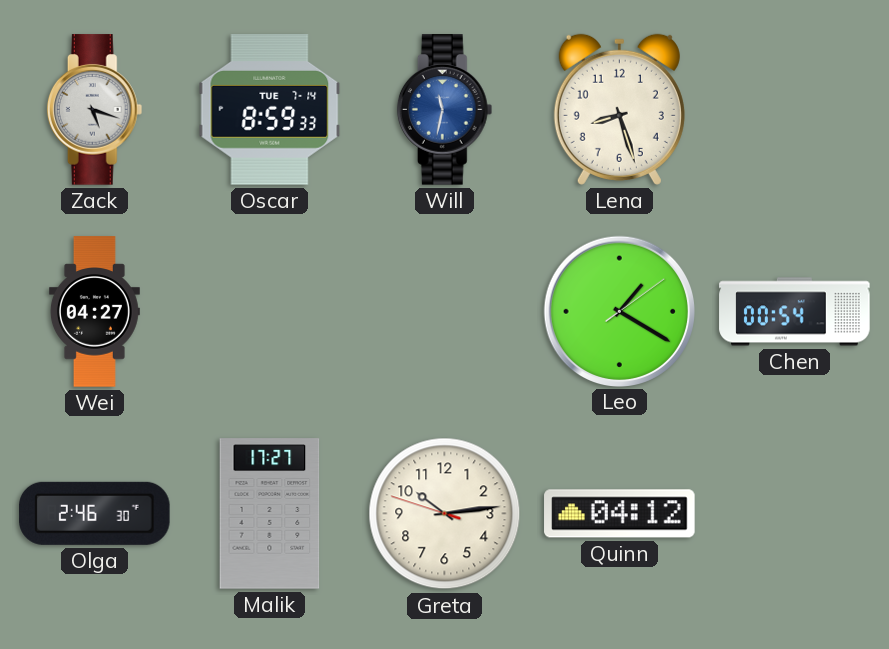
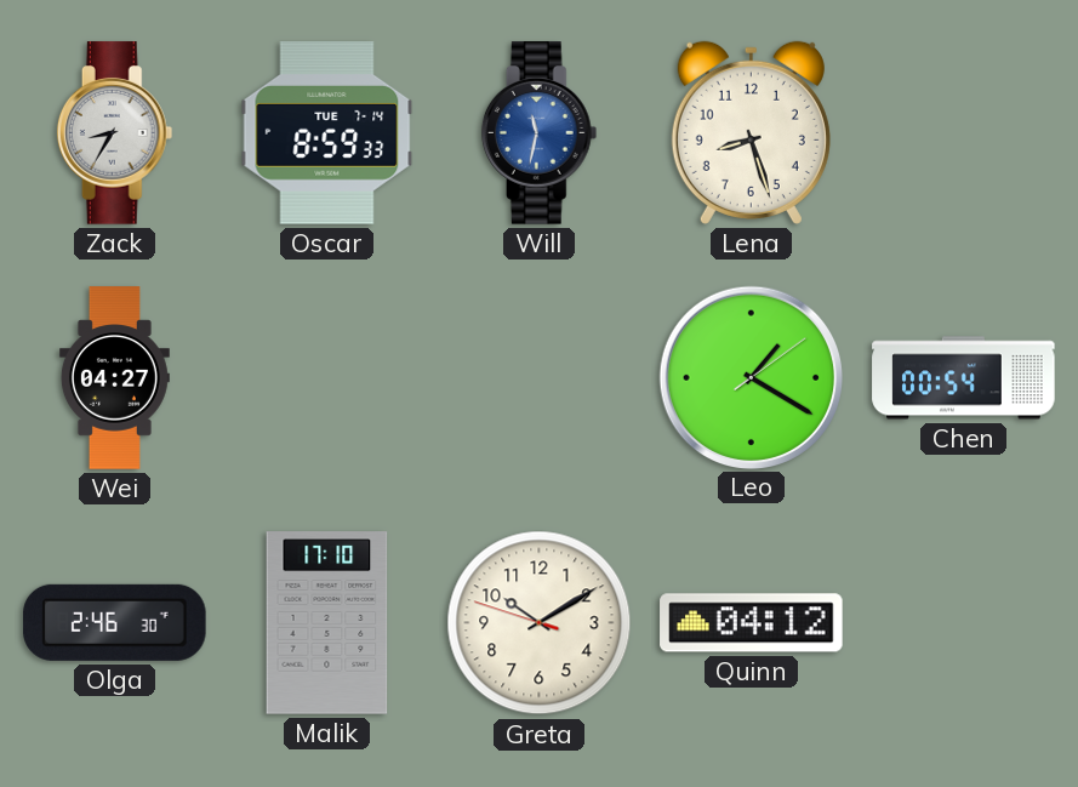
Zack: 5:18 -> 8:35
Malik: 17:27 -> 17:10
Greta: 10:13 -> 10:09
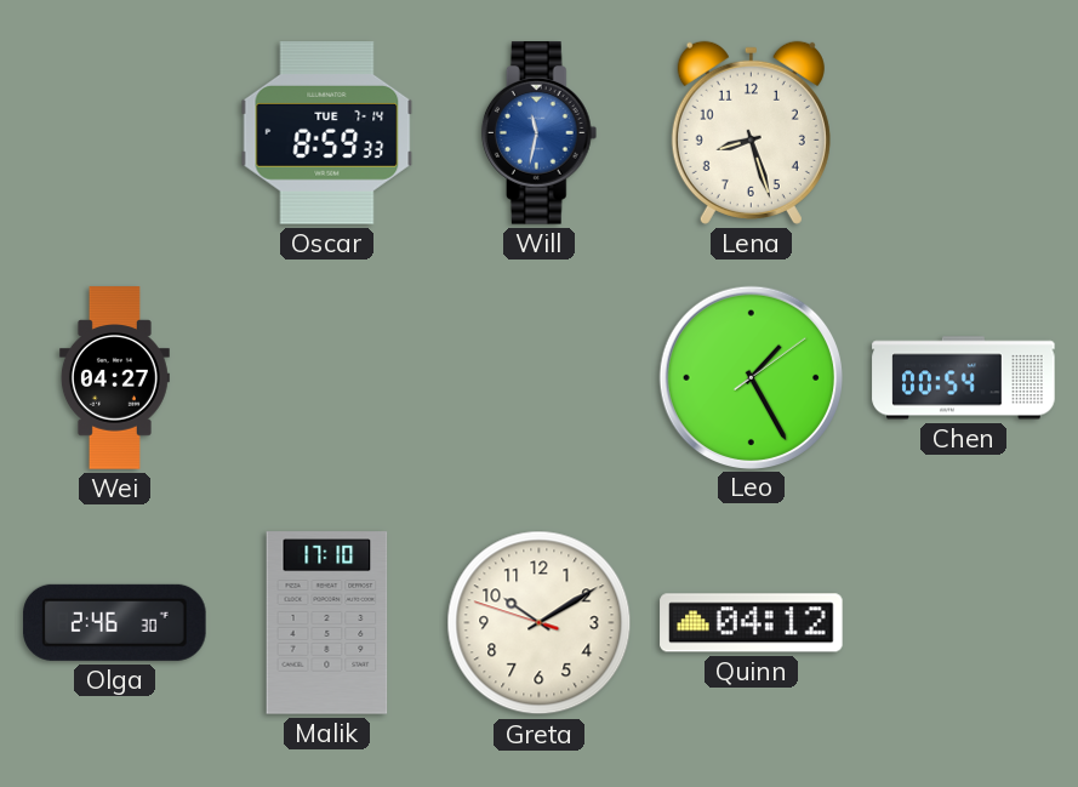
Zack: 8:35 -> none
Leo: 1:20 -> 1:25
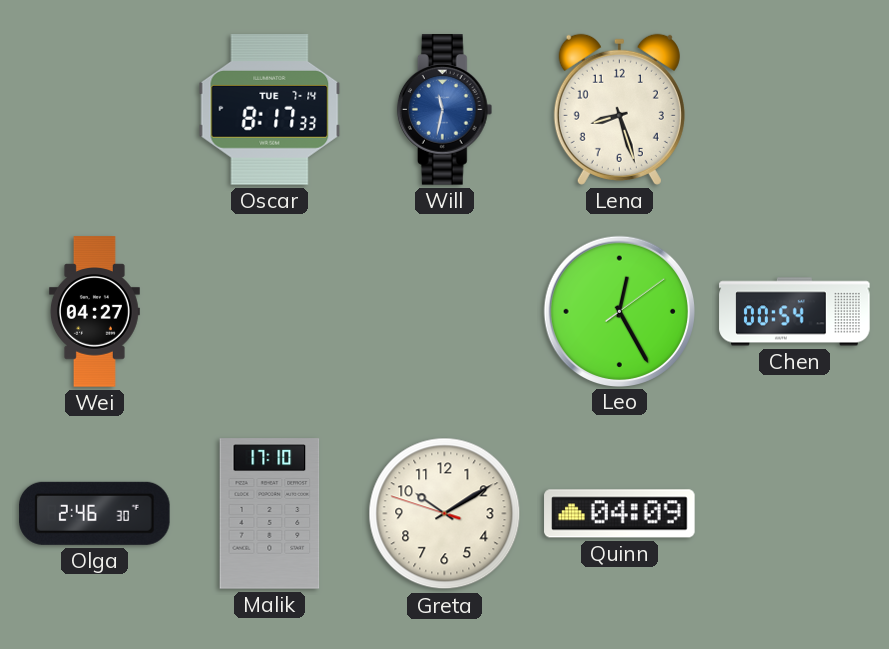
Oscar: 8:59 -> 8:17
Leo: 1:25 -> 12:25
Quinn: 04:12 -> 04:09
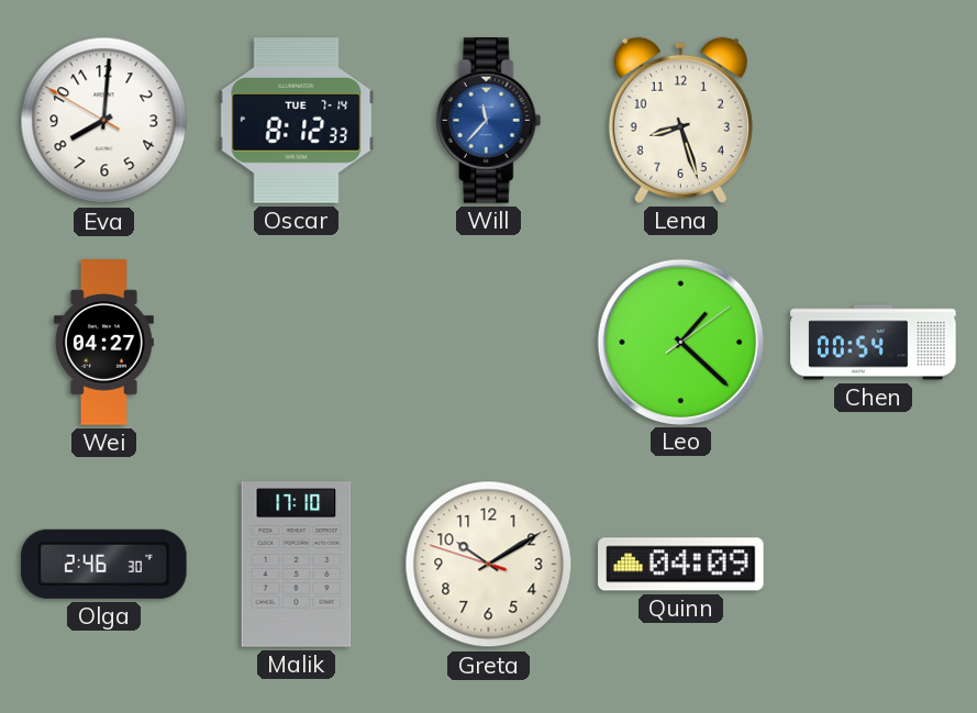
Eva: none -> 8:00
Oscar: 8:17 -> 8:12
Will: 11:32 -> 11:37
Leo: 12:25 -> 1:22
